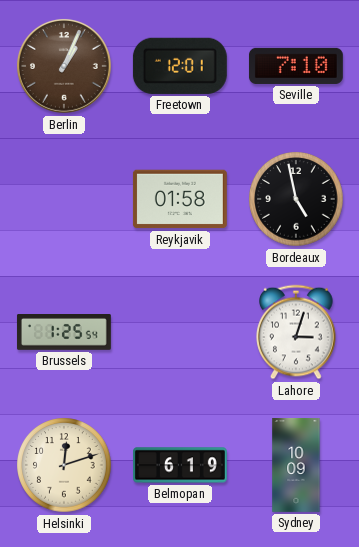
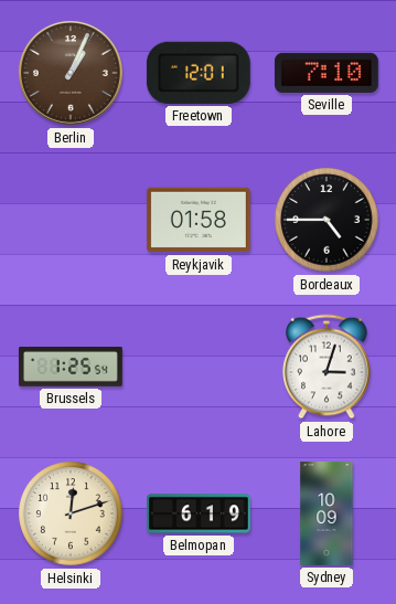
Bordeaux: 4:58 -> 4:45
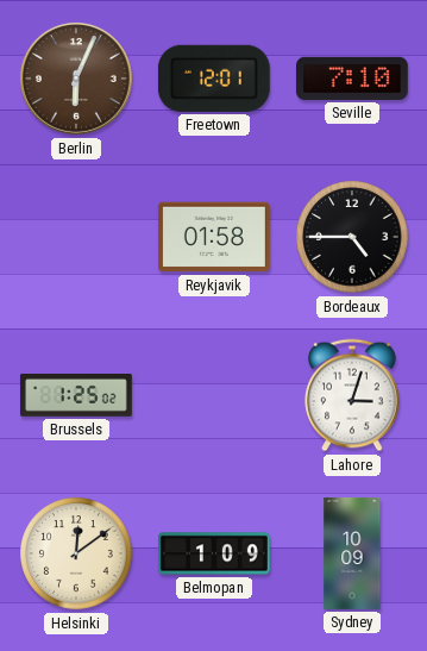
Berlin: 1:04 -> 6:04
Brussels: 1:25:54 -> 1:25:02
Helsinki: 12:12 -> 12:09
Belmopan: 6:19 -> 1:09
